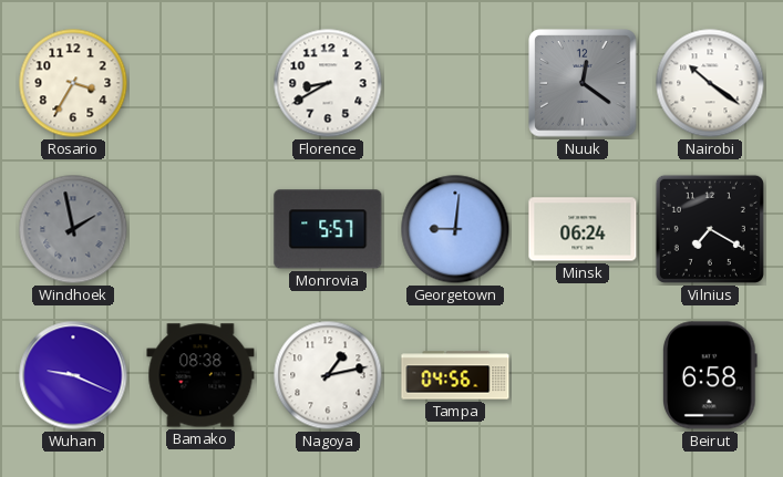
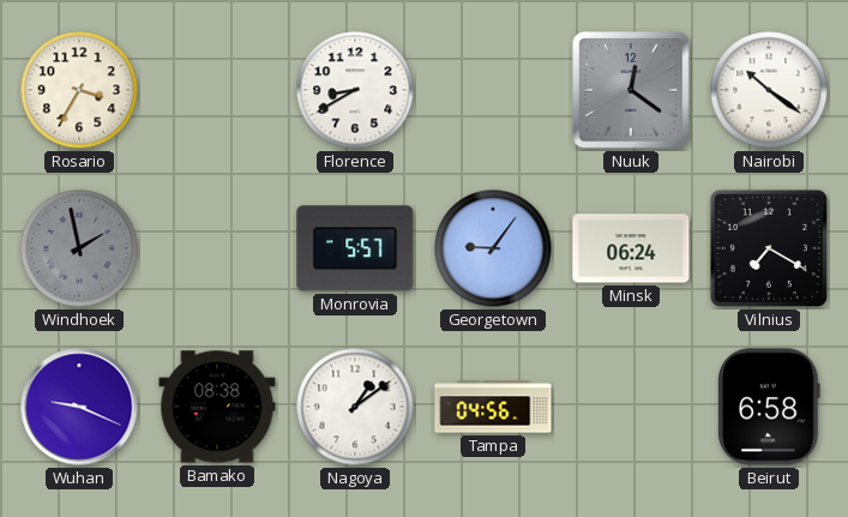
Georgetown: 9:01 -> 9:06
Nagoya: 1:13 -> 1:09
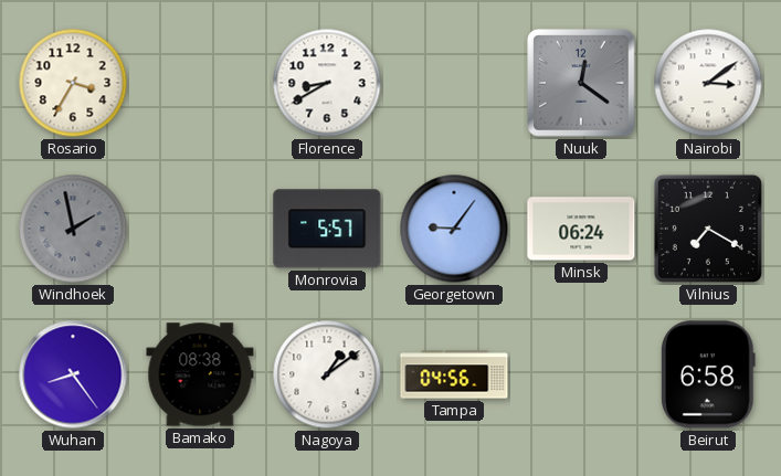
Nairobi: 10:21 -> 3:09
Wuhan: 9:19 -> 8:24
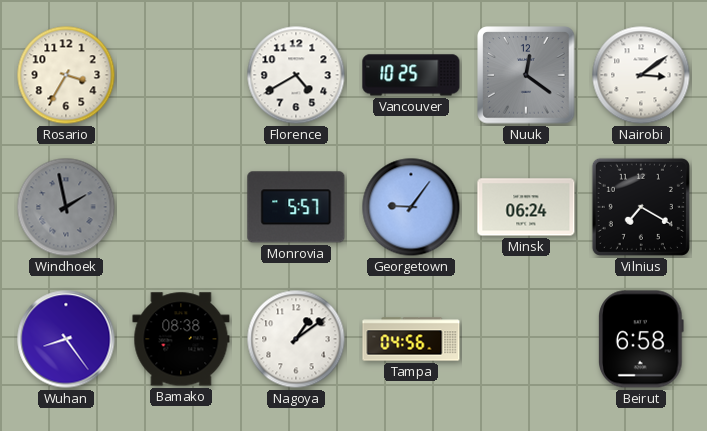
Florence: 8:40 -> 4:40
Vancouver: none -> 10:25
